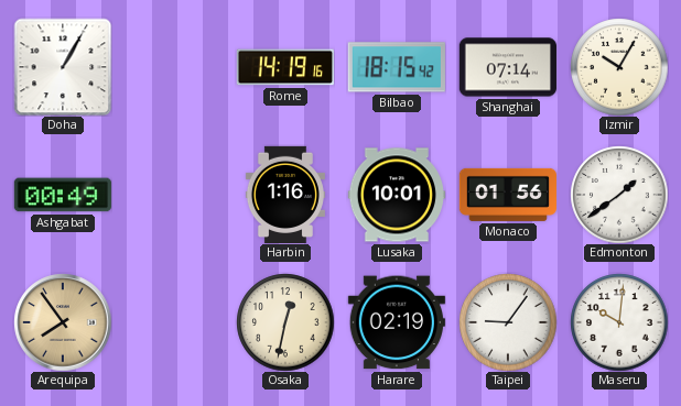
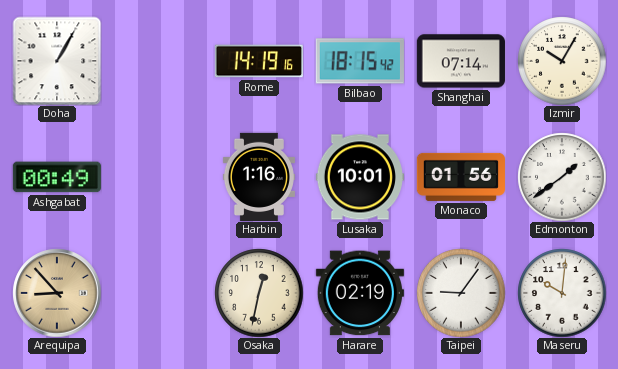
Arequipa: 7:54 -> 8:53
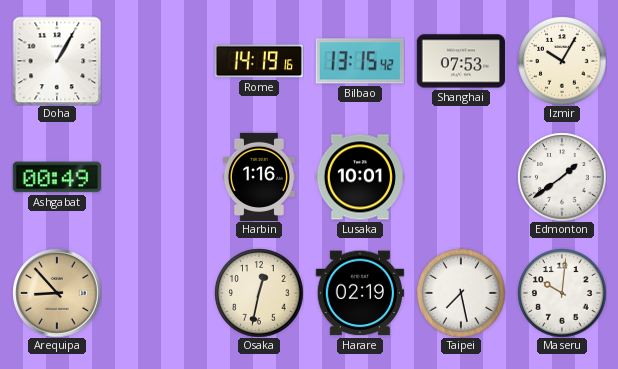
Bilbao: 18:15 -> 13:15
Shanghai: 07:14 -> 07:53
Monaco: 01:56 -> none
Taipei: 9:06 -> 7:28
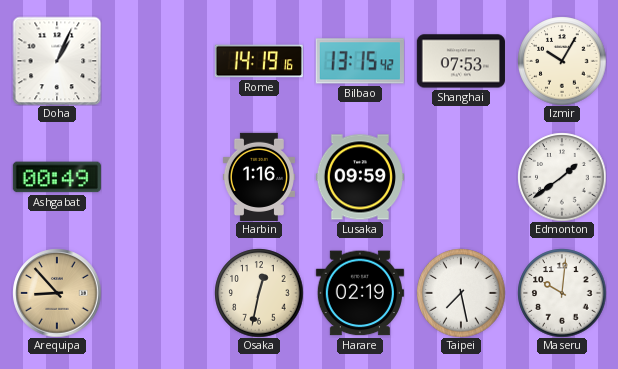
Doha: 1:05 -> 1:04
Lusaka: 10:01 -> 09:59
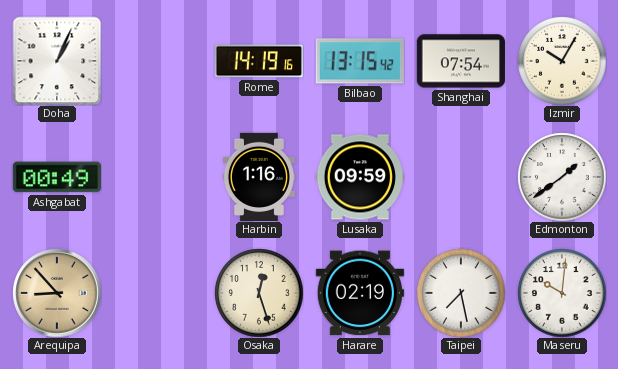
Shanghai: 07:53 -> 07:54
Osaka: 12:32 -> 12:27
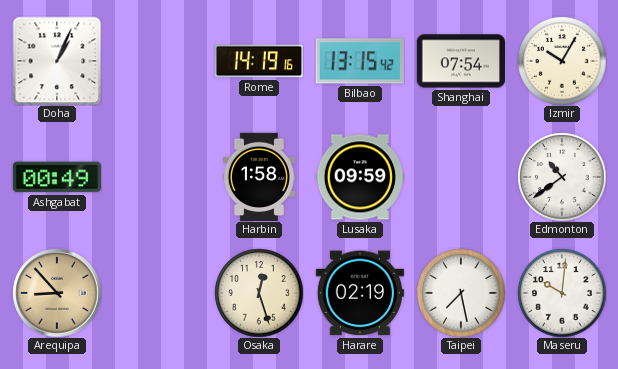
Harbin: 1:16 -> 1:58
Edmonton: 1:39 -> 10:39
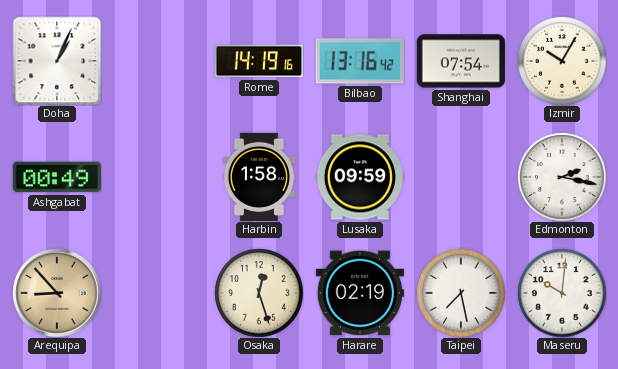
Bilbao: 13:15 -> 13:16
Edmonton: 10:39 -> 2:17
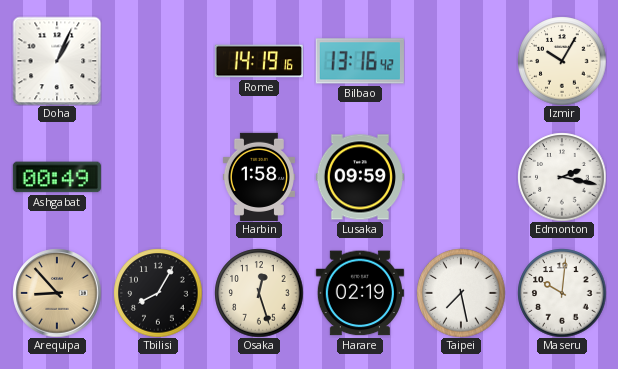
Shanghai: 07:54 -> none
Tbilisi: none -> 8:05
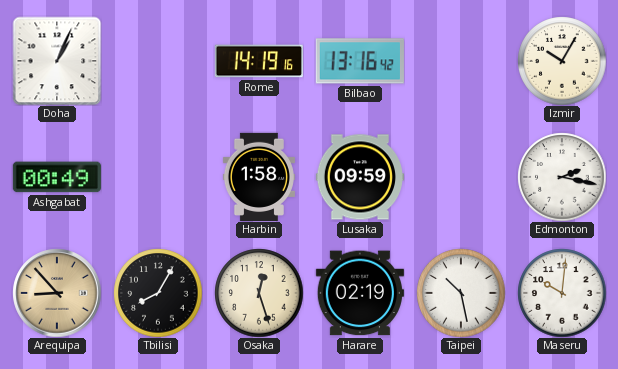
Taipei: 7:28 -> 10:28
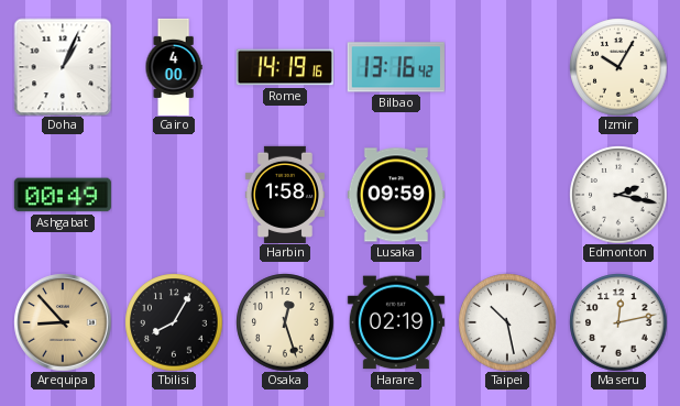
Cairo: none -> 4:00
Maseru: 10:01 -> 12:13
